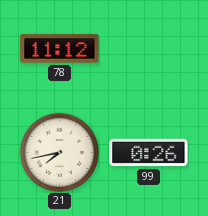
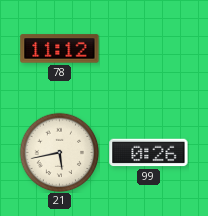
21: 7:43 -> 5:43
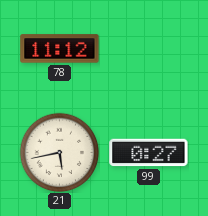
99: 0:26 -> 0:27
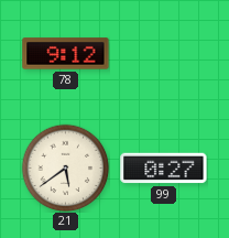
78: 11:12 -> 9:12
21: 5:43 -> 5:39
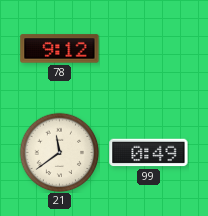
21: 5:39 -> 11:39
99: 0:27 -> 0:49
